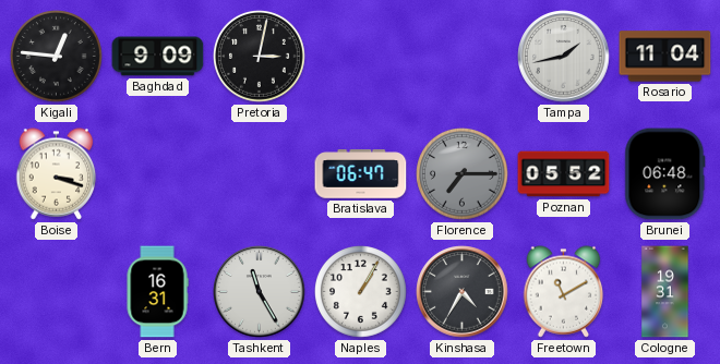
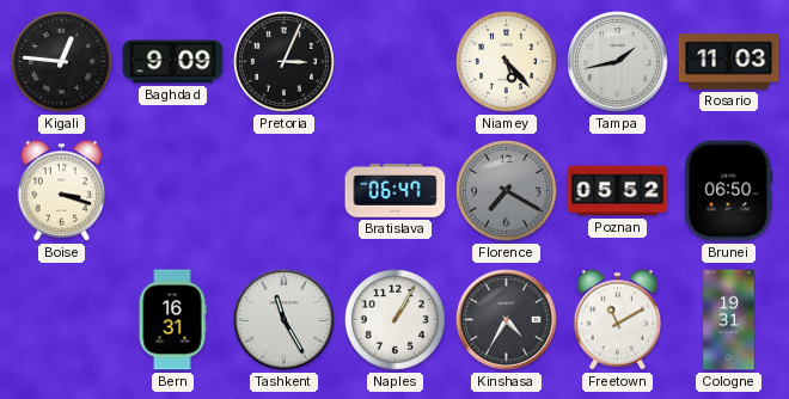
Pretoria: 3:02 -> 3:04
Niamey: none -> 5:23
Rosario: 11:04 -> 11:03
Florence: 7:15 -> 7:20
Brunei: 06:48 -> 06:50
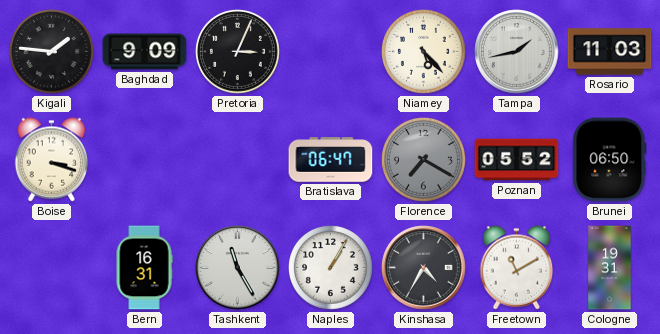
Kigali: 12:46 -> 1:46
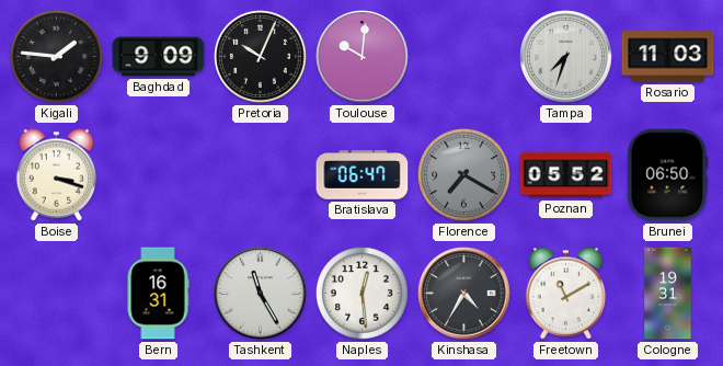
Pretoria: 3:04 -> 10:04
Toulouse: none -> 10:01
Niamey: 5:23 -> none
Tampa: 1:43 -> 7:33
Naples: 1:05 -> 12:29
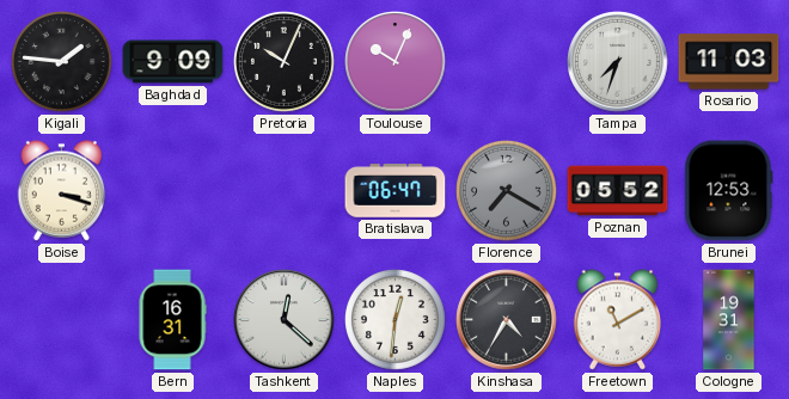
Toulouse: 10:01 -> 10:04
Brunei: 06:50 -> 12:53
Tashkent: 11:25 -> 12:22
Naples: 12:29 -> 12:31
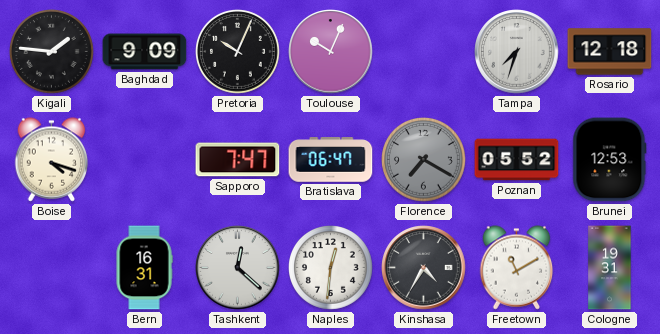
Rosario: 11:03 -> 12:18
Boise: 3:18 -> 4:18
Sapporo: none -> 7:47
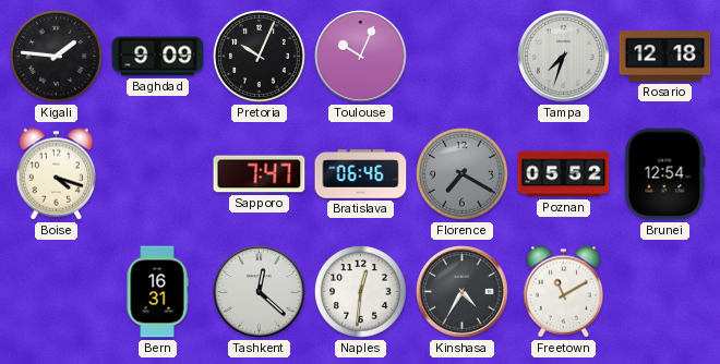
Bratislava: 06:47 -> 06:46
Brunei: 12:53 -> 12:54
Cologne: 19:31 -> none
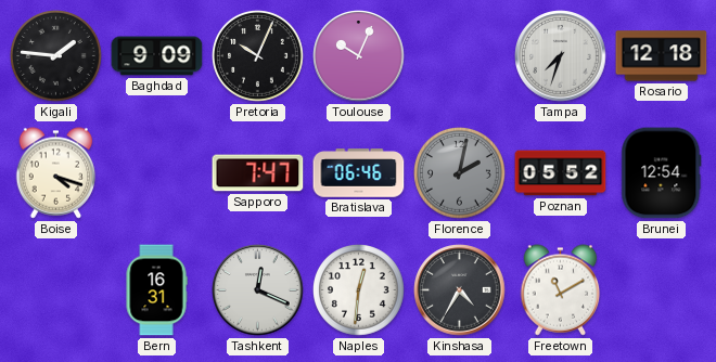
Florence: 7:20 -> 2:02
Tashkent: 12:22 -> 12:19
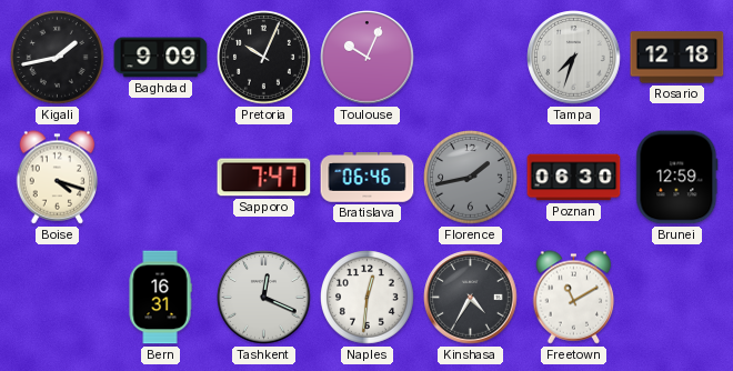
Kigali: 1:46 -> 1:43
Florence: 2:02 -> 1:43
Poznan: 05:52 -> 06:30
Brunei: 12:54 -> 12:59
